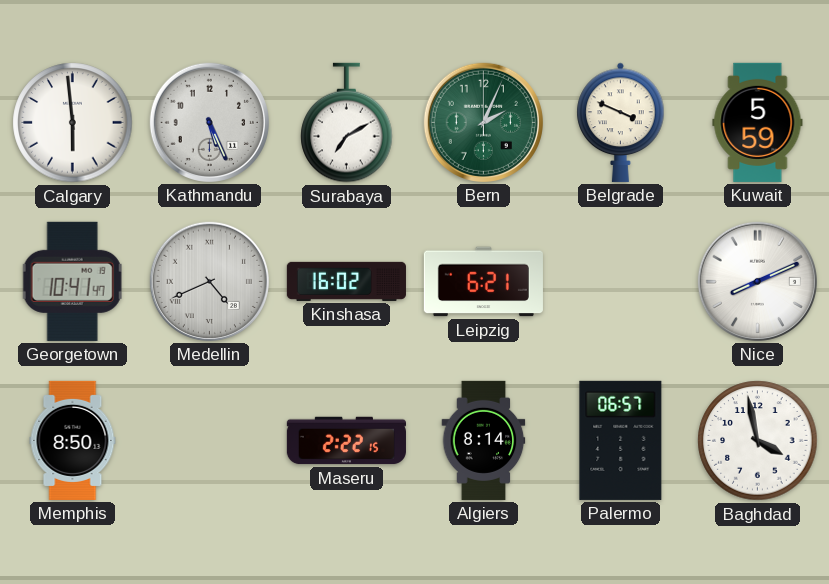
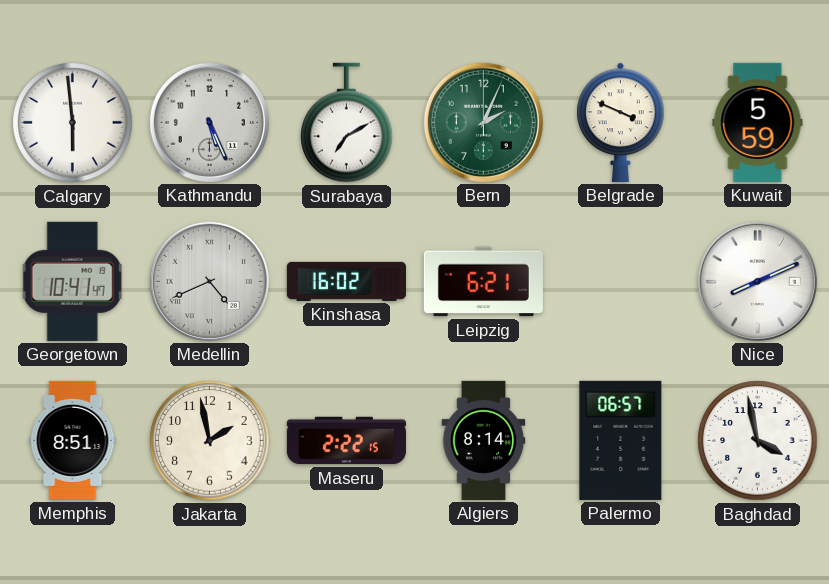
Memphis: 8:50 -> 8:51
Jakarta: none -> 1:58
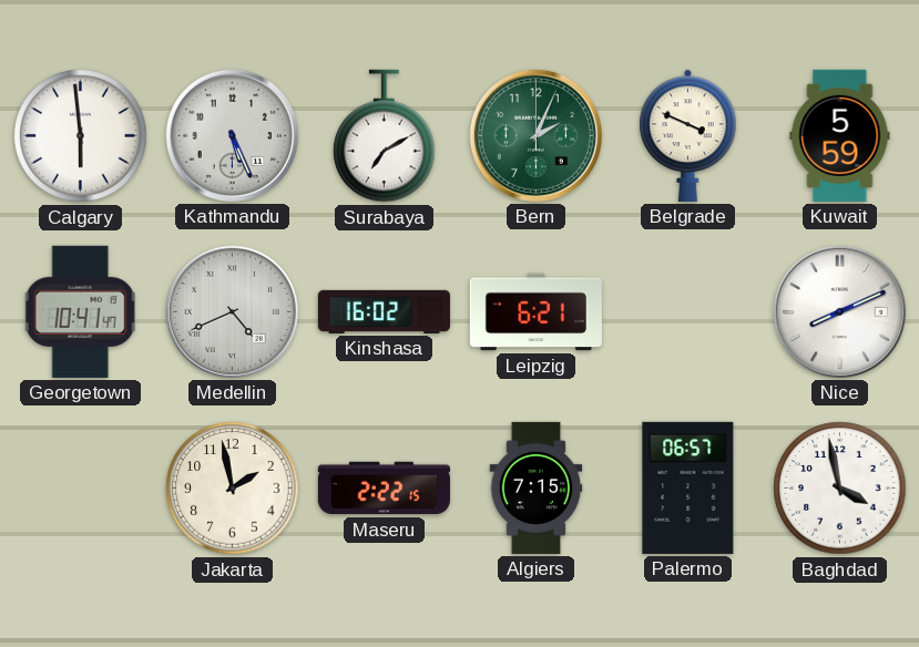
Memphis: 8:51 -> none
Algiers: 8:14 -> 7:15
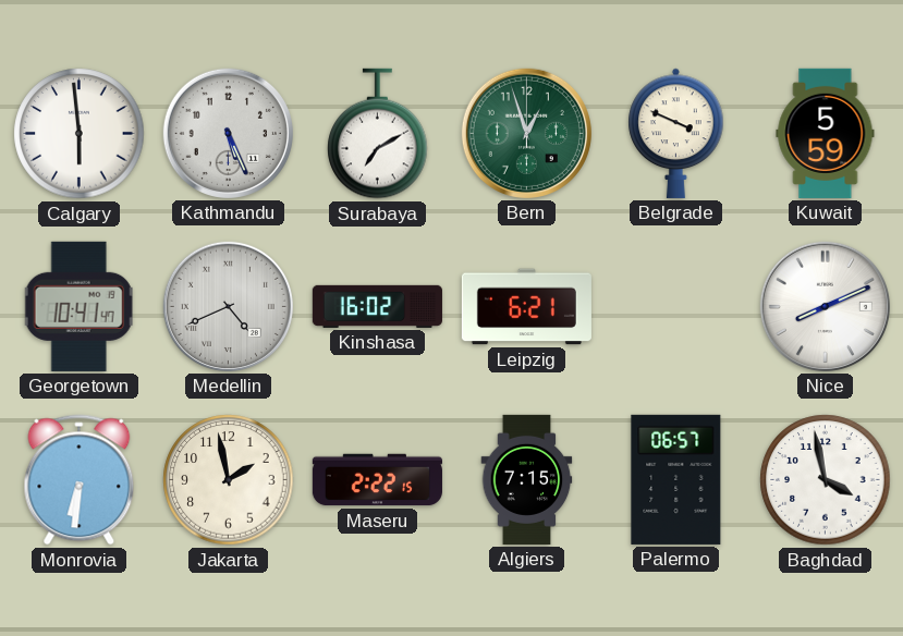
Bern: 2:04 -> 12:57
Monrovia: none -> 6:31
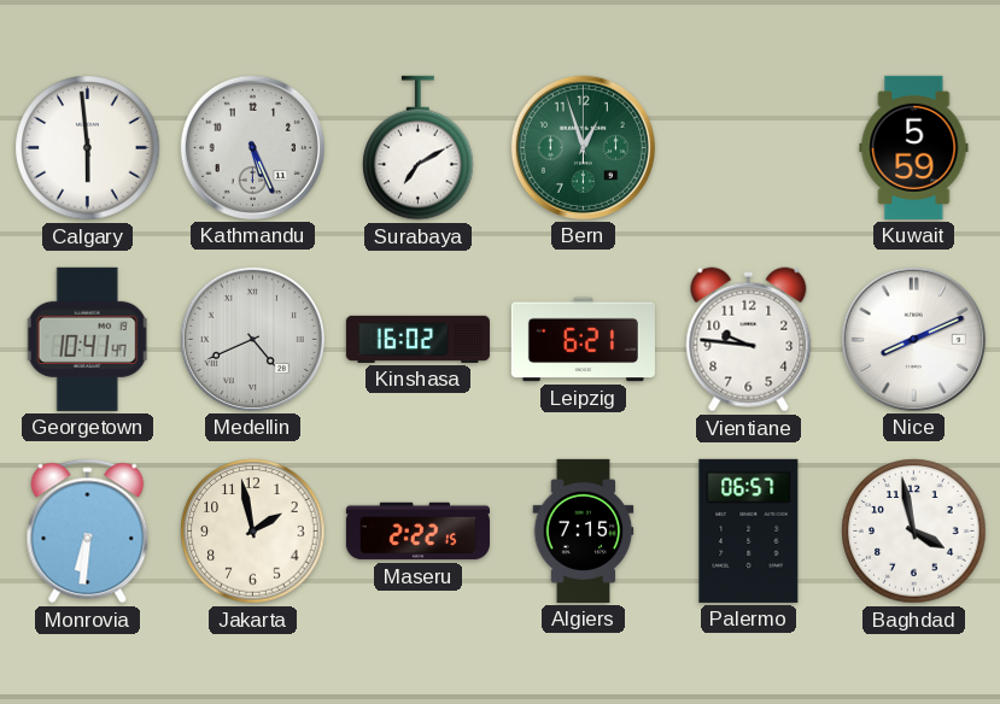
Belgrade: 3:49 -> none
Vientiane: none -> 9:46
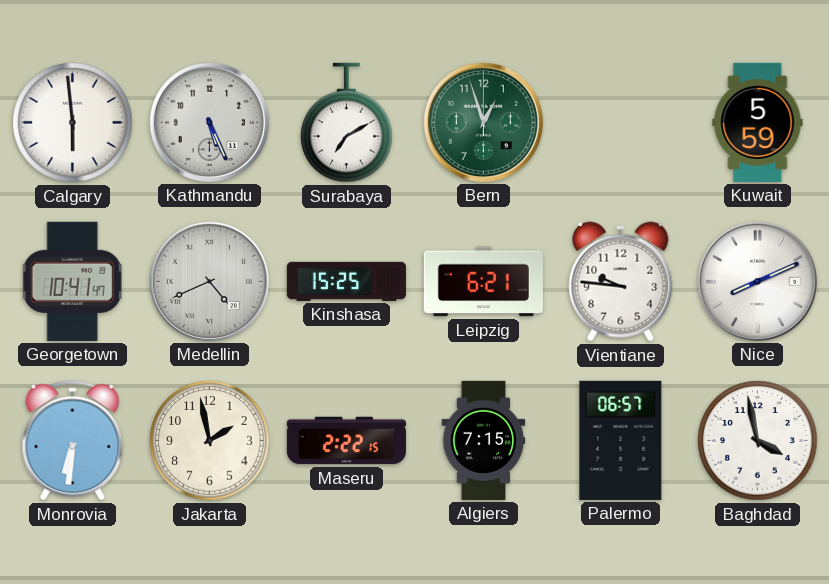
Kinshasa: 16:02 -> 15:25
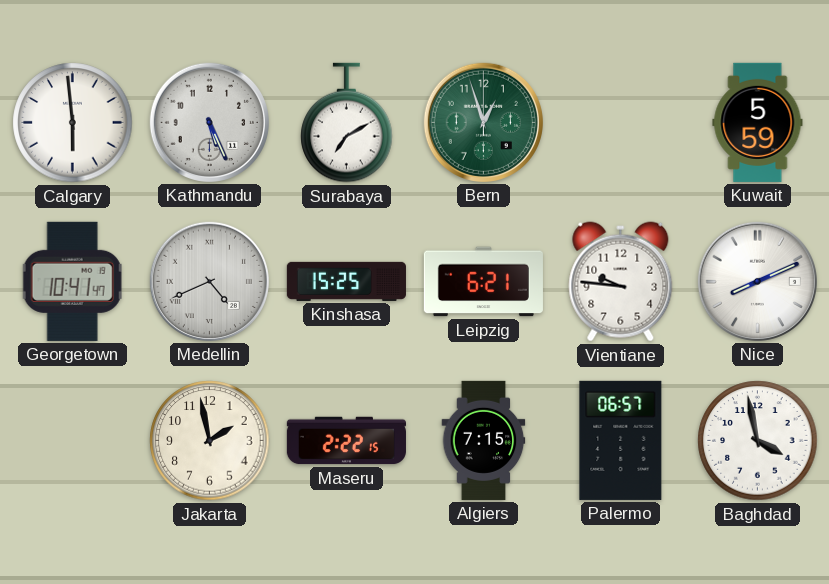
Monrovia: 6:31 -> none
